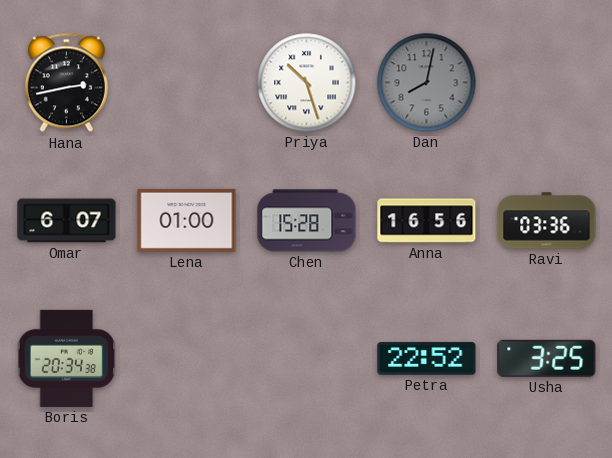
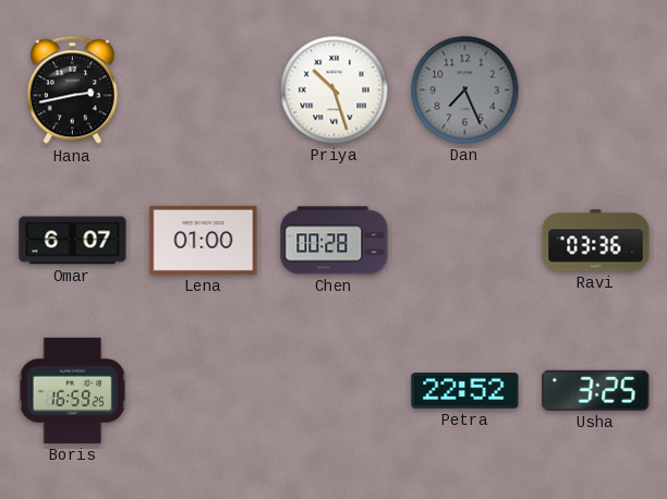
Dan: 8:02 -> 7:26
Chen: 15:28 -> 00:28
Anna: 16:56 -> none
Boris: 20:34 -> 16:59
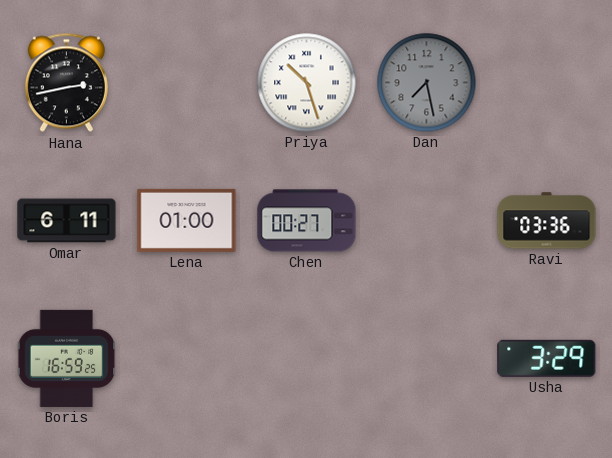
Dan: 7:26 -> 7:28
Omar: 6:07 -> 6:11
Chen: 00:28 -> 00:27
Petra: 22:52 -> none
Usha: 3:25 -> 3:29
